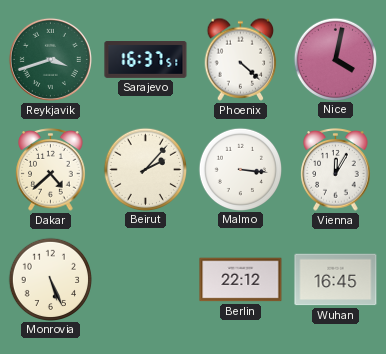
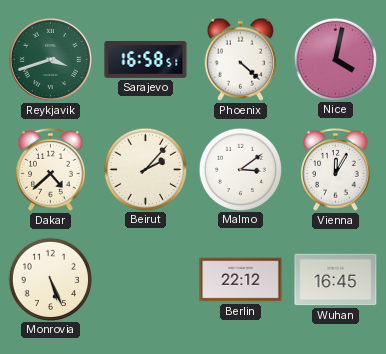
Sarajevo: 16:37 -> 16:58
Malmo: 3:16 -> 3:09
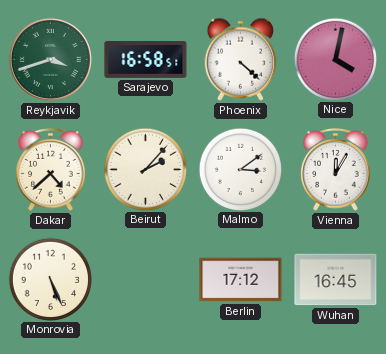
Berlin: 22:12 -> 17:12
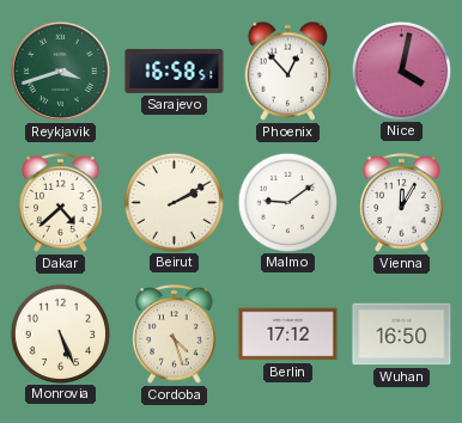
Phoenix: 4:22 -> 12:53
Beirut: 2:07 -> 2:10
Malmo: 3:09 -> 9:09
Cordoba: none -> 4:27
Wuhan: 16:45 -> 16:50
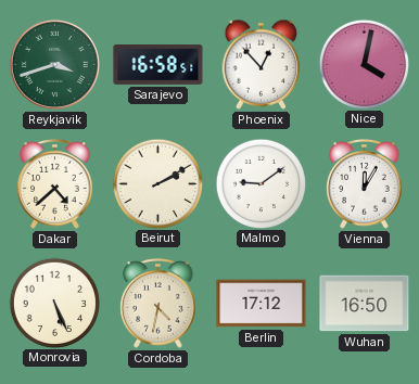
Cordoba: 4:27 -> 4:32
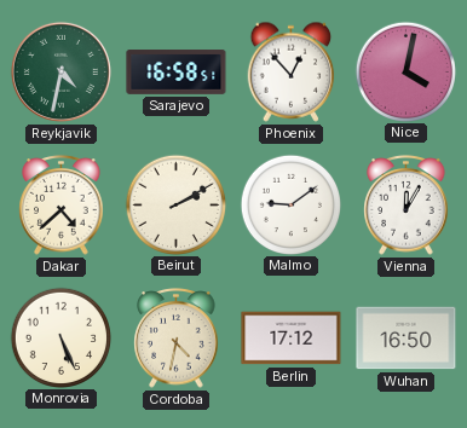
Reykjavik: 3:42 -> 4:32
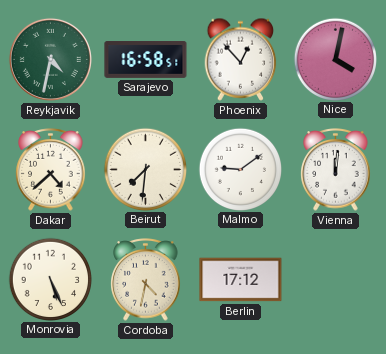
Beirut: 2:10 -> 7:31
Vienna: 12:05 -> 12:01
Wuhan: 16:50 -> none
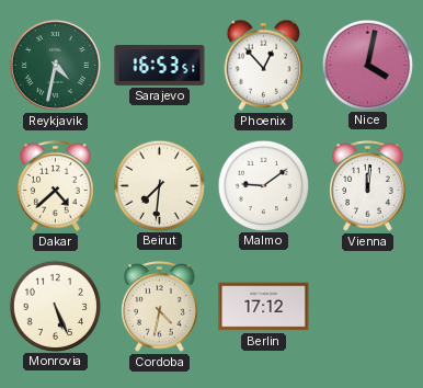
Sarajevo: 16:58 -> 16:53
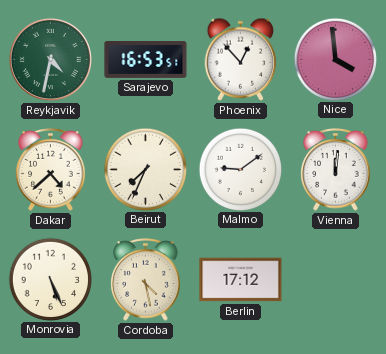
Nice: 4:02 -> 3:59
Beirut: 7:31 -> 7:34
Cordoba: 4:32 -> 4:28
